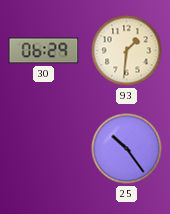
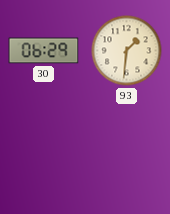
25: 10:24 -> none
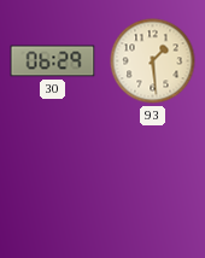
93: 1:31 -> 1:29
